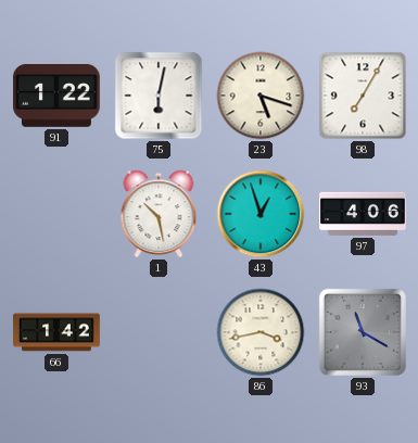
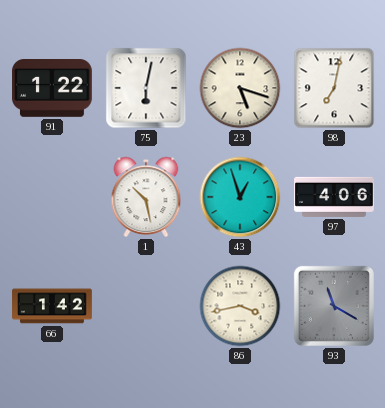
98: 7:05 -> 7:02
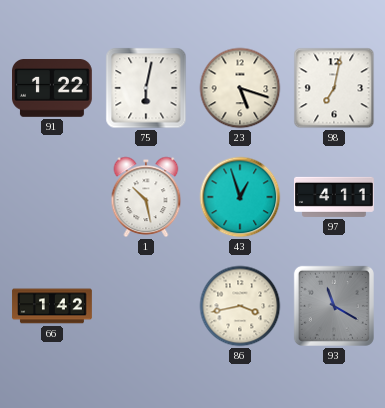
97: 4:06 -> 4:11
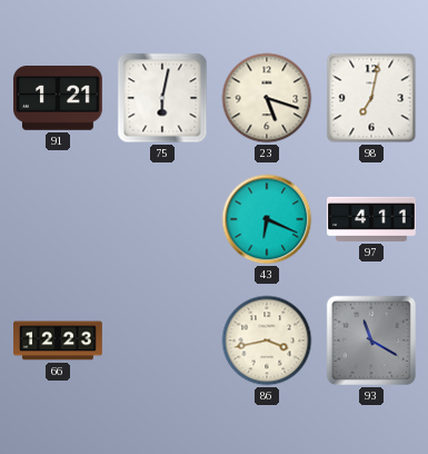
91: 1:22 -> 1:21
1: 10:28 -> none
43: 12:57 -> 6:19
66: 1:42 -> 12:23
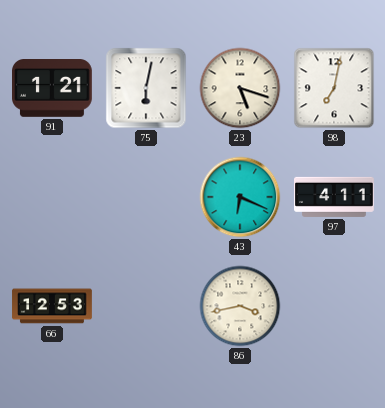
66: 12:23 -> 12:53
93: 11:20 -> none
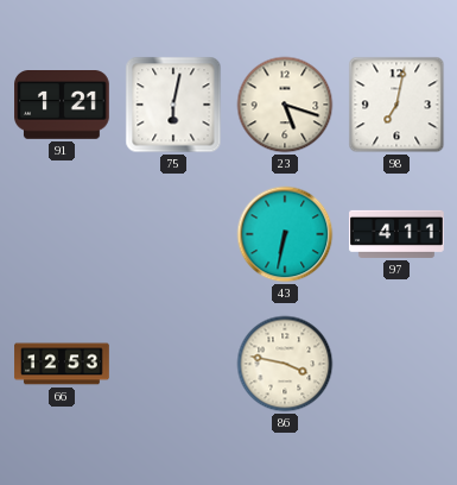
43: 6:19 -> 6:32
86: 3:43 -> 3:47
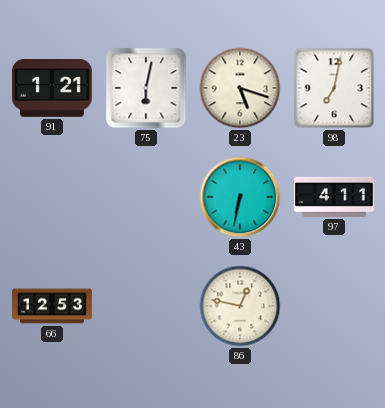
86: 3:47 -> 12:47
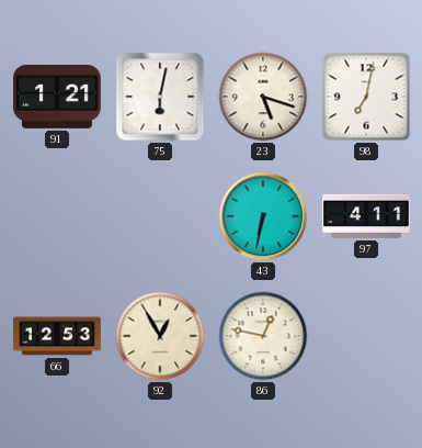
92: none -> 12:55
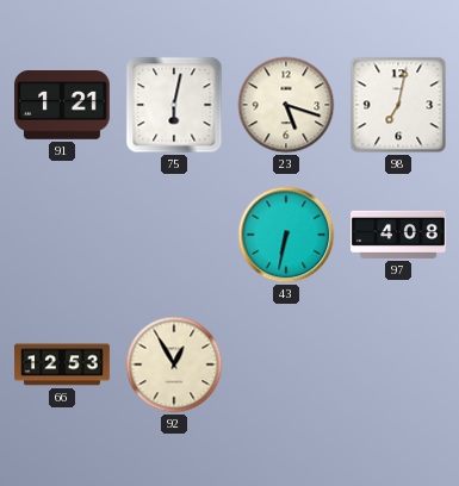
97: 4:11 -> 4:08
86: 12:47 -> none
